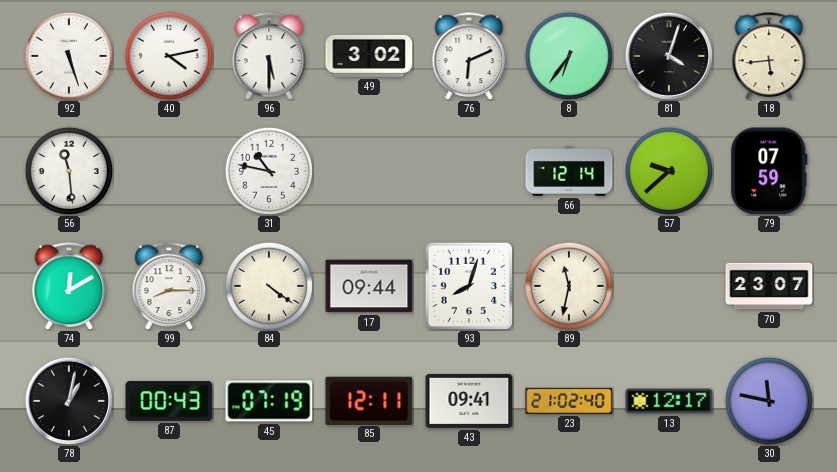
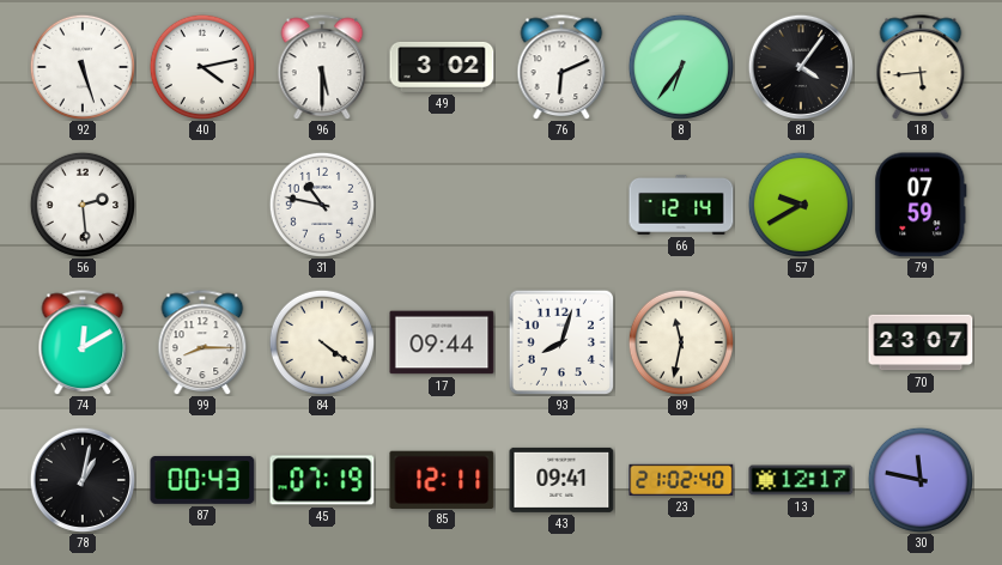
81: 4:03 -> 4:06
56: 11:29 -> 2:29
57: 9:38 -> 9:40
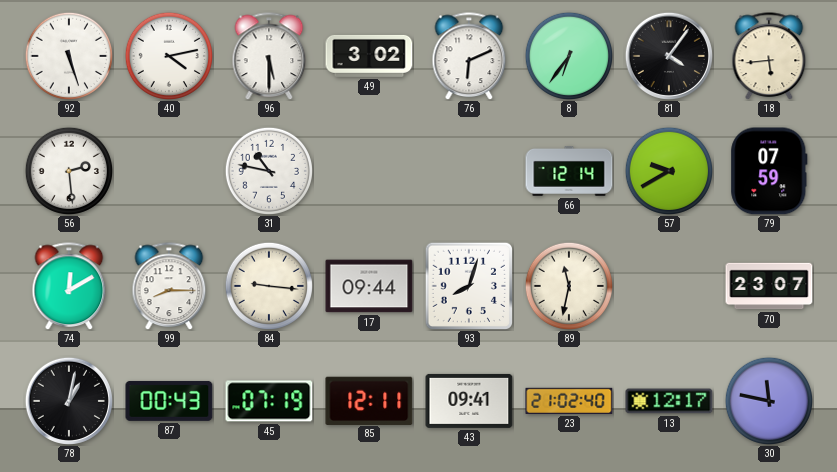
84: 4:21 -> 9:16
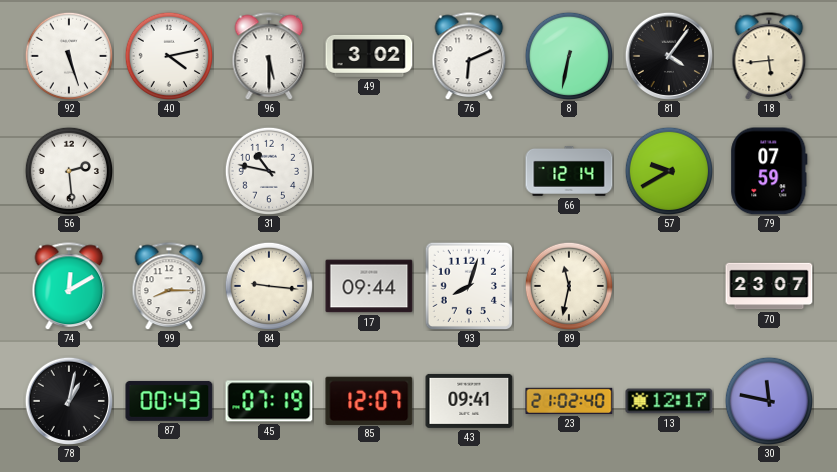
8: 6:36 -> 6:32
85: 12:11 -> 12:07
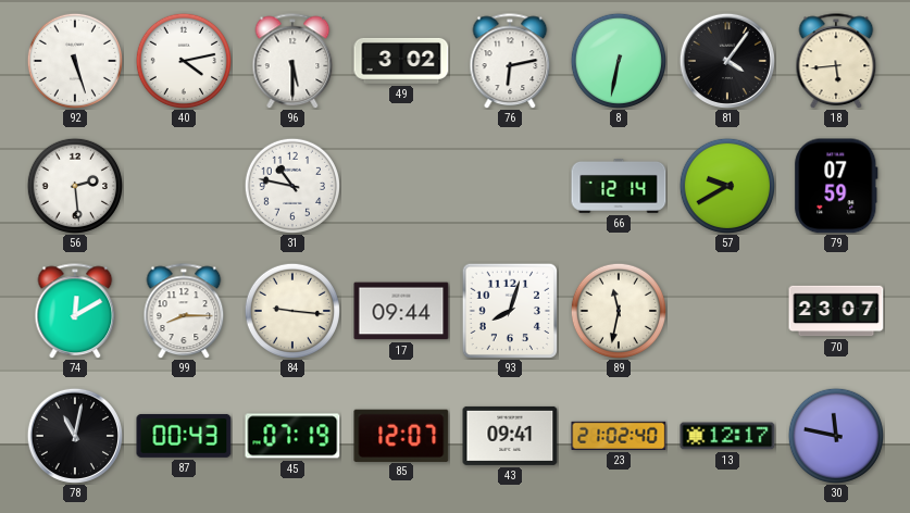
76: 6:11 -> 6:13
78: 1:02 -> 11:02
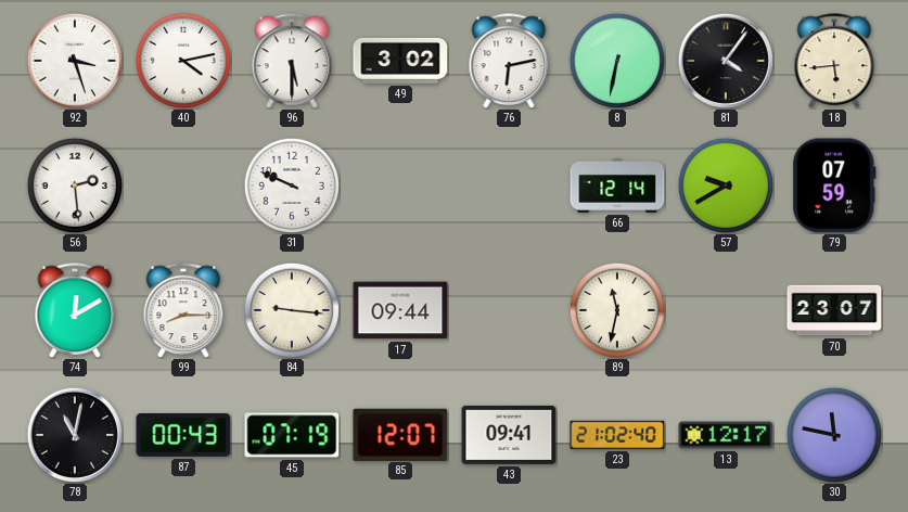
92: 5:27 -> 3:27
31: 10:47 -> 9:49
93: 8:03 -> none
